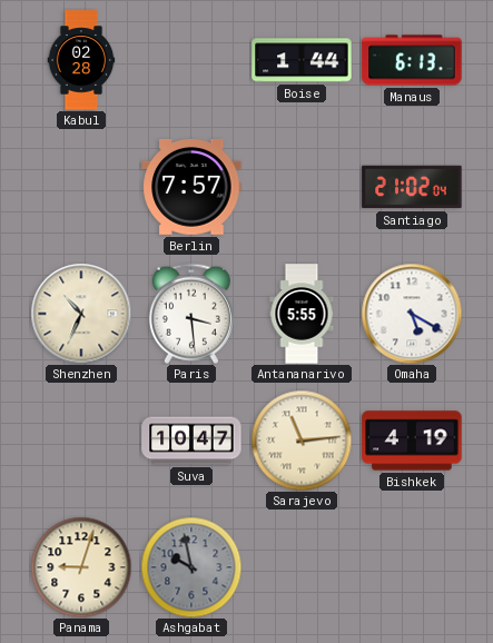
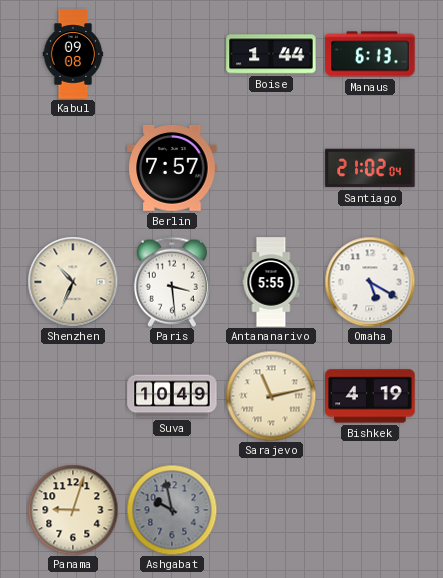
Kabul: 02:28 -> 09:08
Suva: 10:47 -> 10:49
Sarajevo: 11:14 -> 11:13
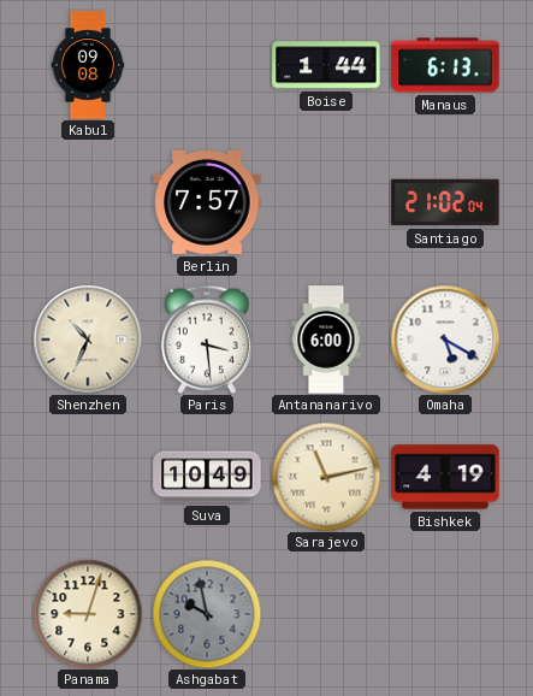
Antananarivo: 5:55 -> 6:00
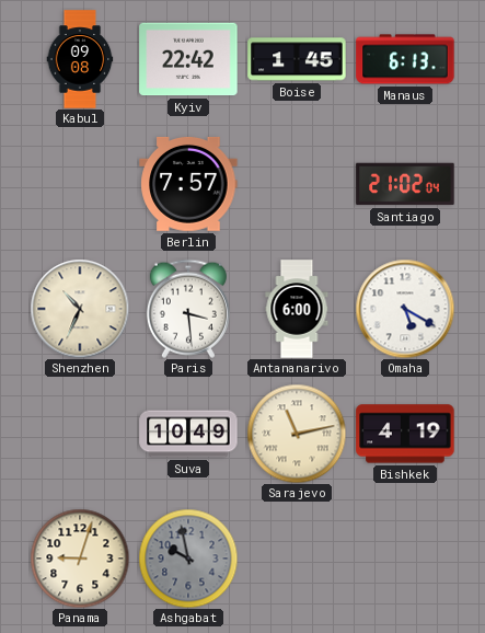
Kyiv: none -> 22:42
Boise: 1:44 -> 1:45
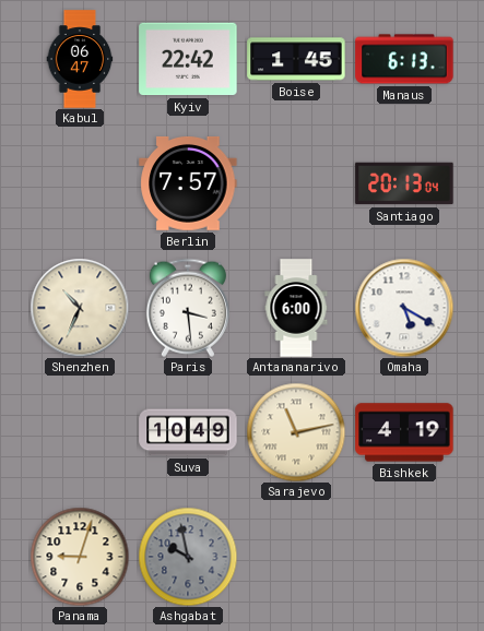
Kabul: 09:08 -> 06:47
Santiago: 21:02 -> 20:13
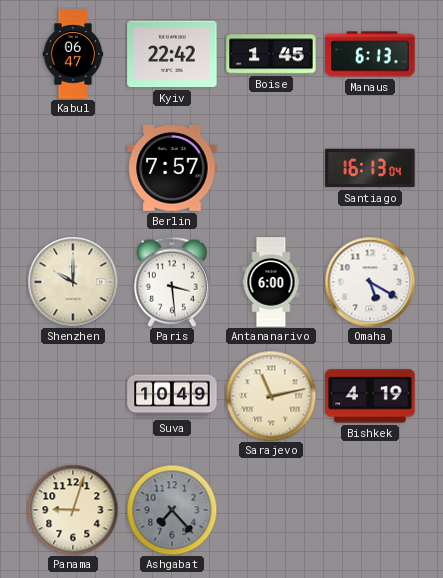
Santiago: 20:13 -> 16:13
Shenzhen: 10:34 -> 10:00
Ashgabat: 9:58 -> 7:23
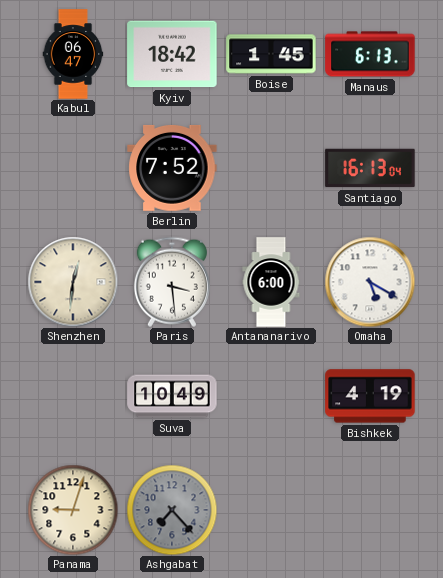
Kyiv: 22:42 -> 18:42
Berlin: 7:57 -> 7:52
Shenzhen: 10:00 -> 12:31
Sarajevo: 11:13 -> none
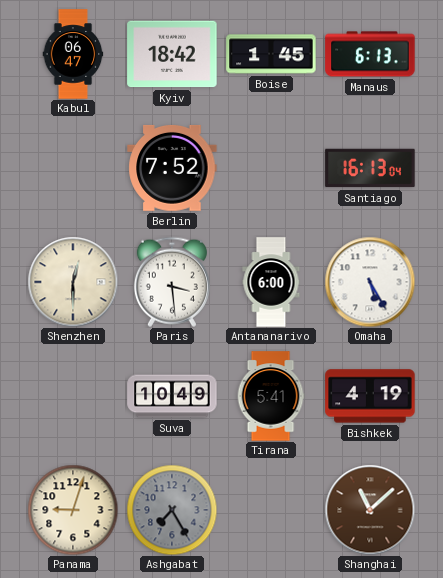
Shenzhen: 12:31 -> 12:30
Omaha: 5:20 -> 5:25
Tirana: none -> 5:41
Ashgabat: 7:23 -> 7:25
Shanghai: none -> 11:08
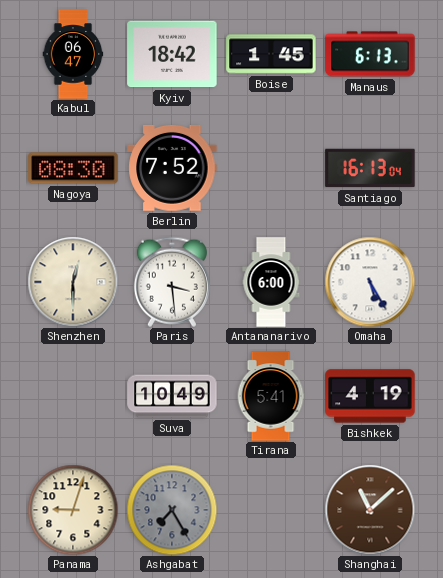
Nagoya: none -> 08:30
